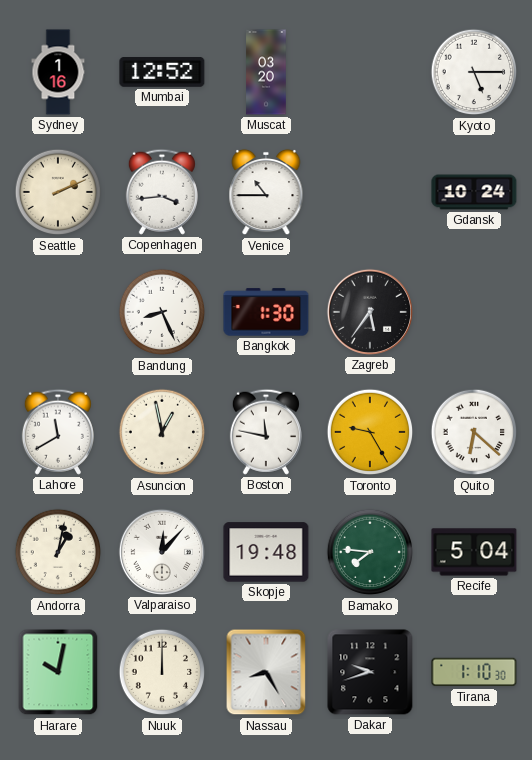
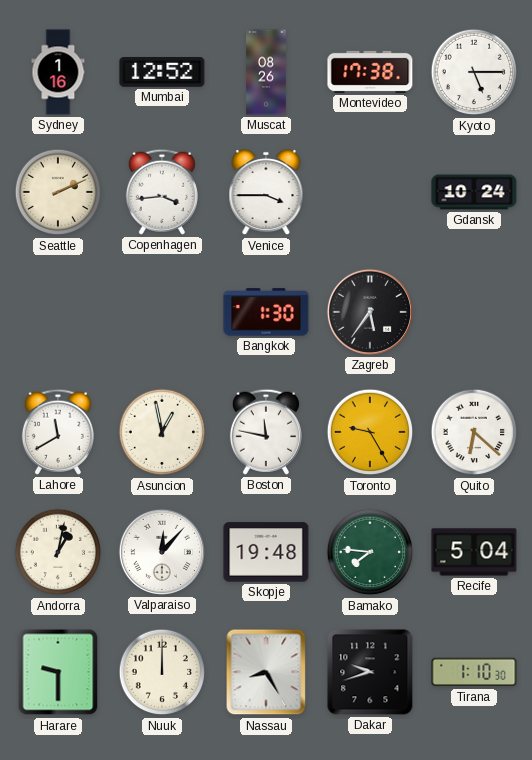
Muscat: 03:20 -> 08:26
Montevideo: none -> 17:38
Venice: 10:45 -> 3:45
Bandung: 8:26 -> none
Harare: 10:02 -> 9:30
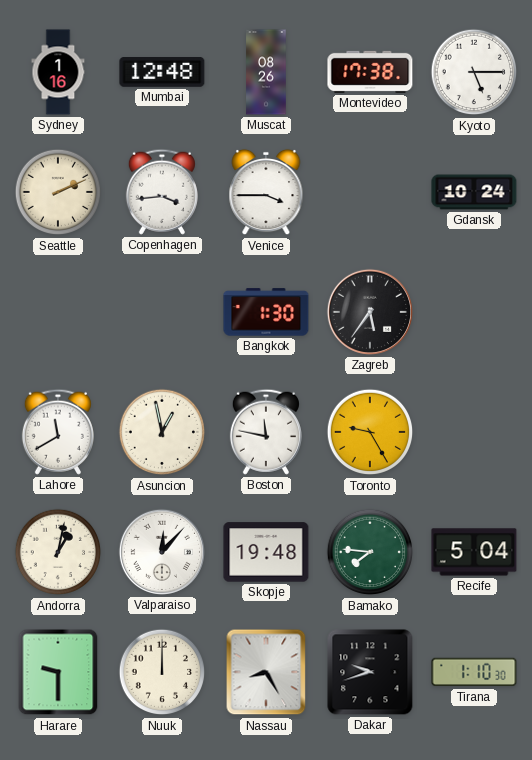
Mumbai: 12:52 -> 12:48
Quito: 6:22 -> none
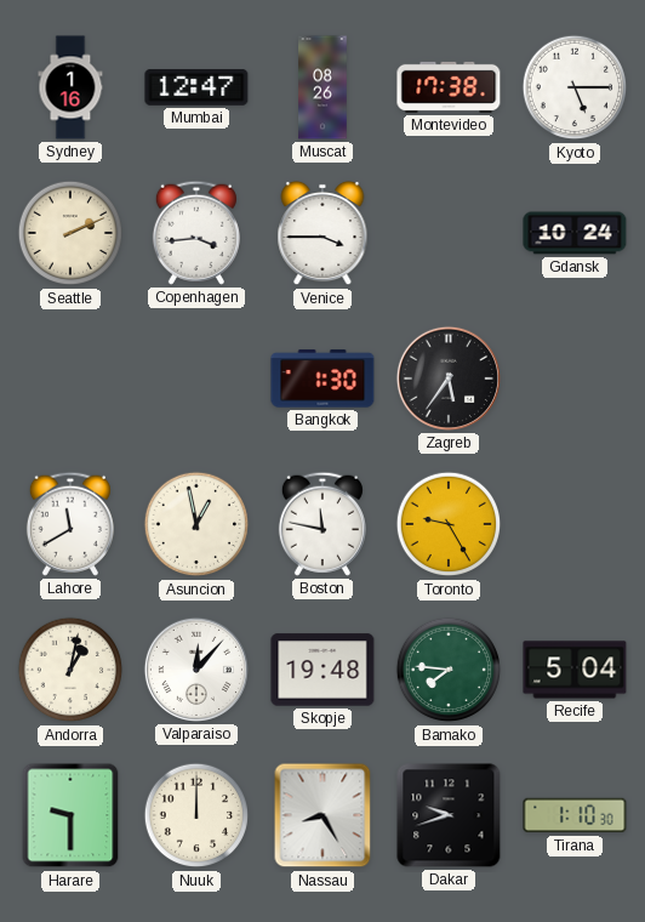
Mumbai: 12:48 -> 12:47
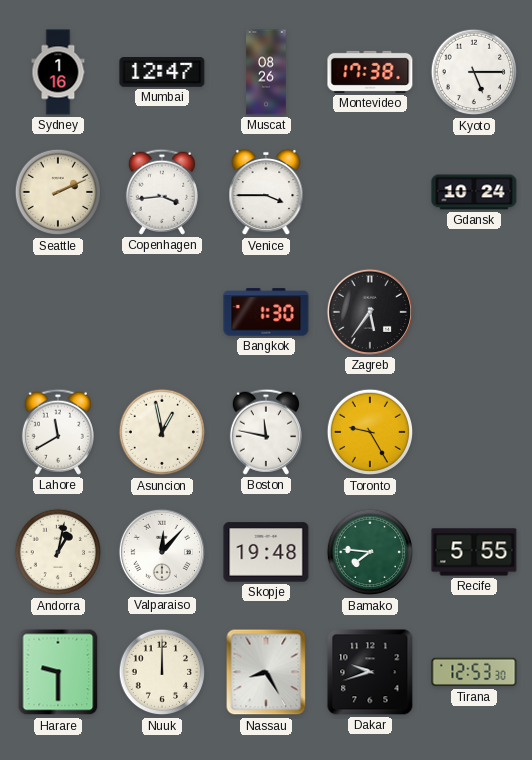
Recife: 5:04 -> 5:55
Tirana: 1:10 -> 12:53
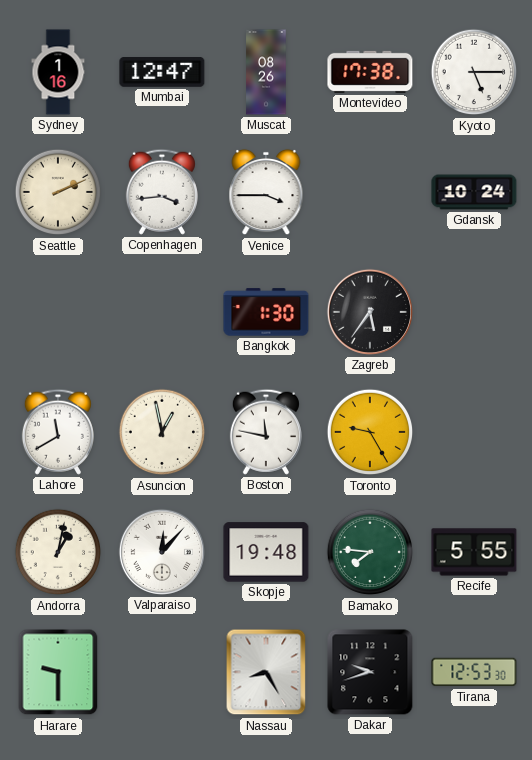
Nuuk: 12:00 -> none
